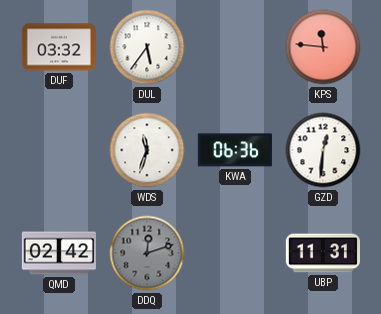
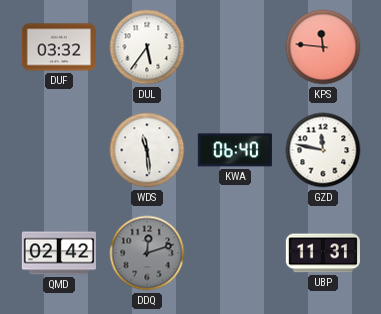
WDS: 11:33 -> 11:29
KWA: 06:36 -> 06:40
GZD: 12:31 -> 11:47
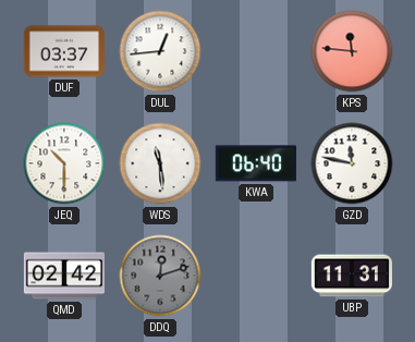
DUF: 03:32 -> 03:37
DUL: 5:36 -> 12:44
JEQ: none -> 10:30
